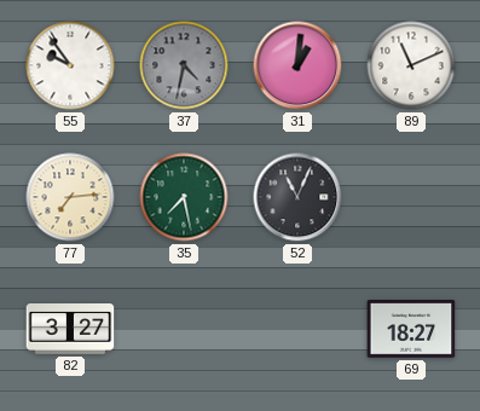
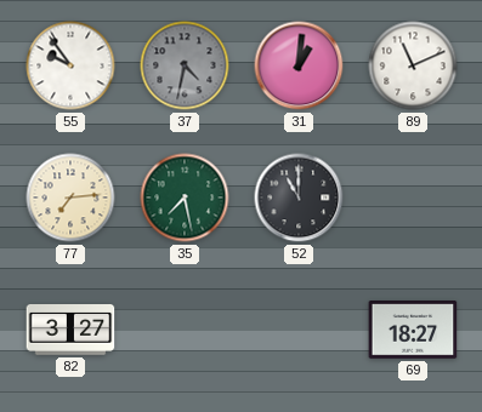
52: 11:04 -> 11:00
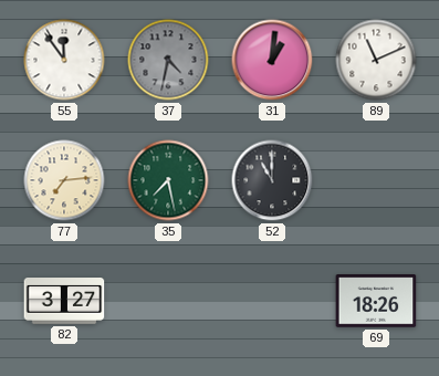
55: 9:54 -> 11:54
69: 18:27 -> 18:26
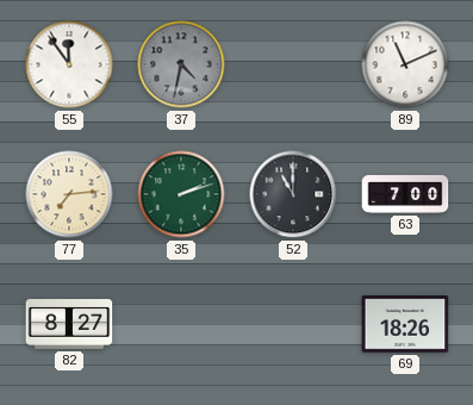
31: 1:01 -> none
35: 7:28 -> 2:12
63: none -> 7:00
82: 3:27 -> 8:27
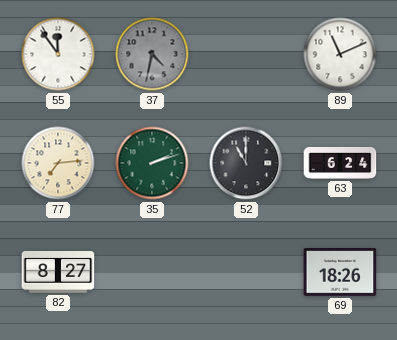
63: 7:00 -> 6:24
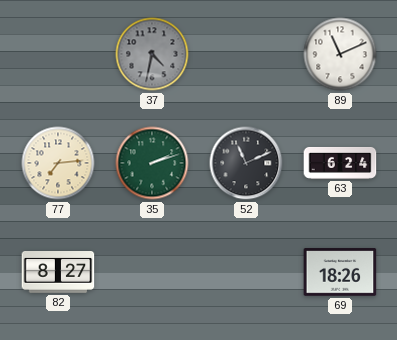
55: 11:54 -> none
52: 11:00 -> 11:11
